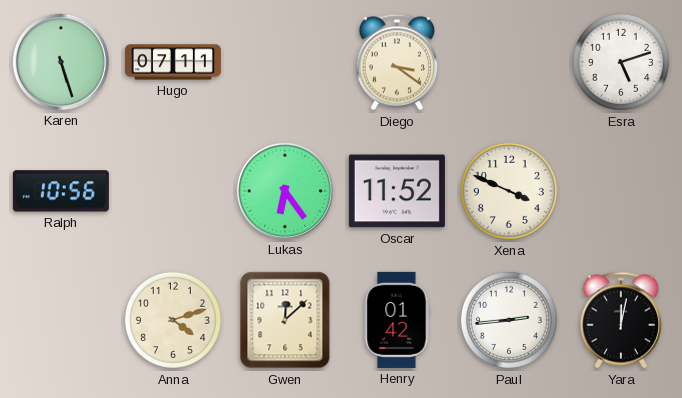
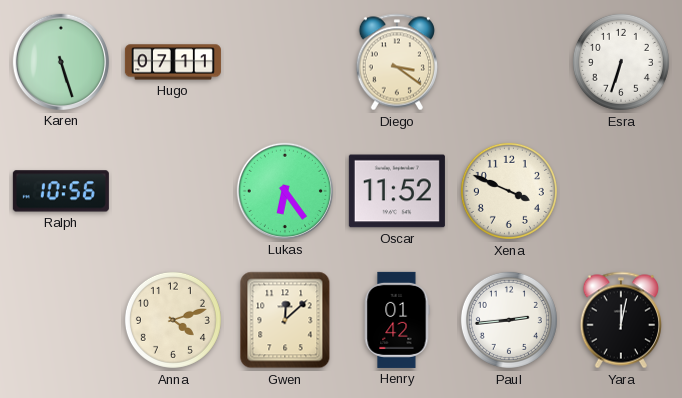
Esra: 5:12 -> 6:33
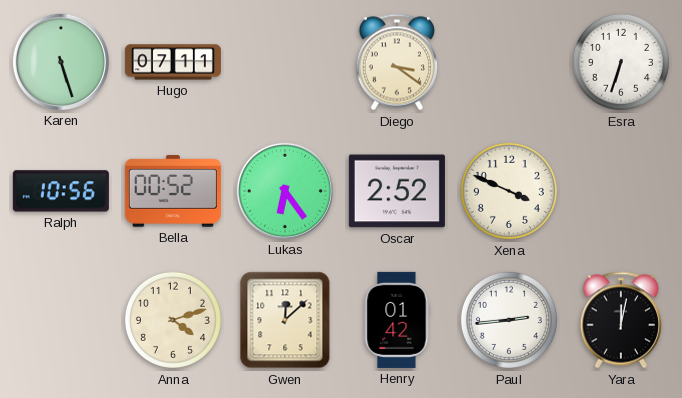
Bella: none -> 00:52
Oscar: 11:52 -> 2:52
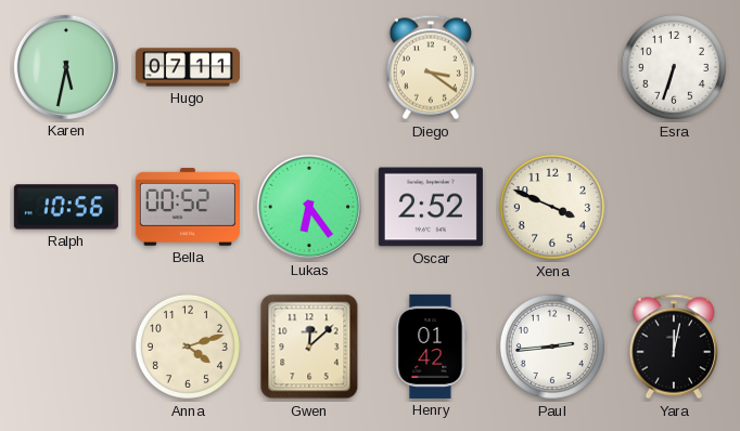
Karen: 5:27 -> 5:32
